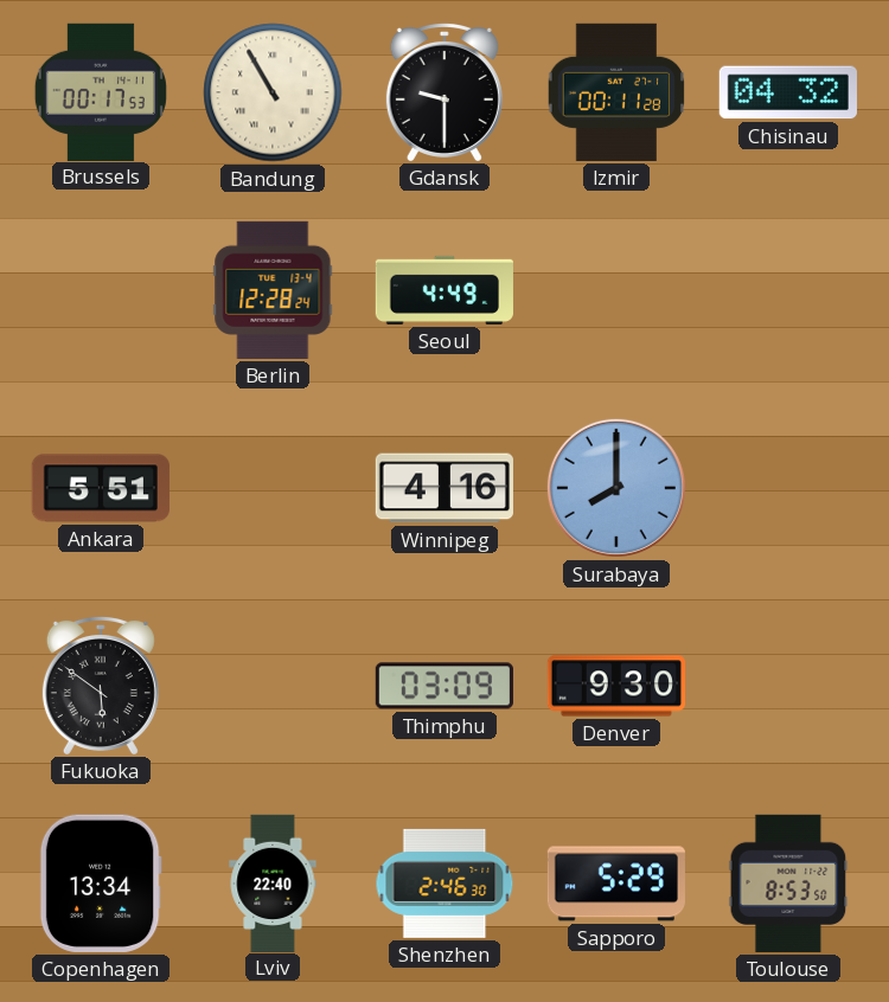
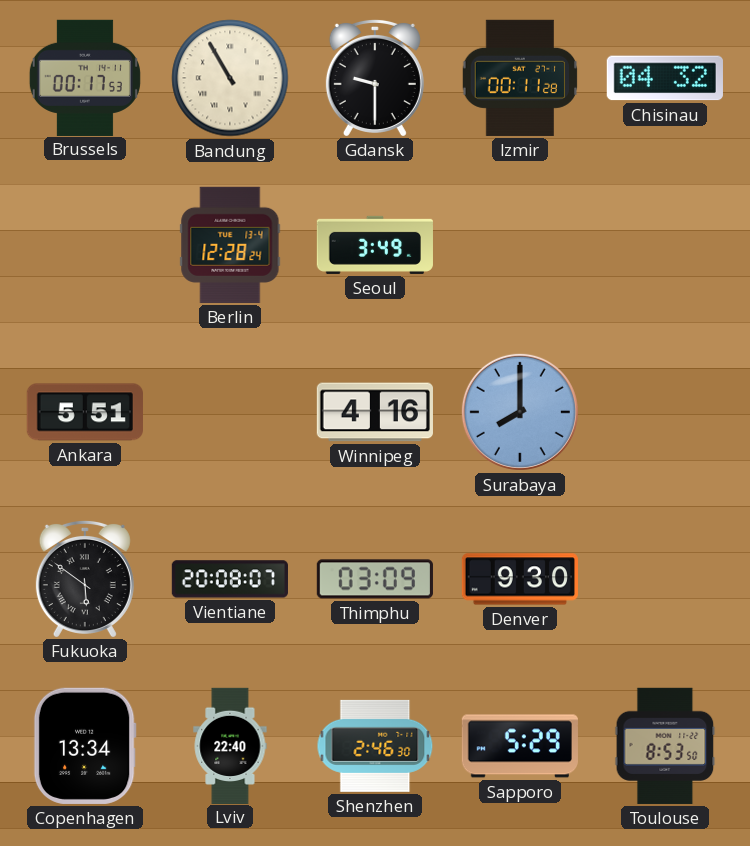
Seoul: 4:49 -> 3:49
Vientiane: none -> 20:08
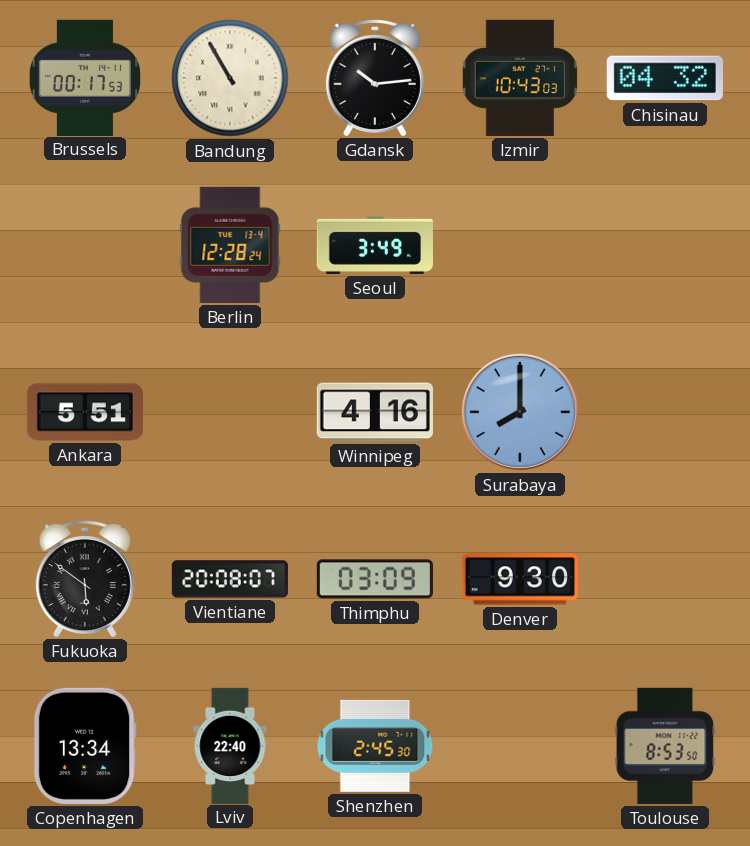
Gdansk: 9:30 -> 10:14
Izmir: 00:11 -> 10:43
Shenzhen: 2:46 -> 2:45
Sapporo: 5:29 -> none
